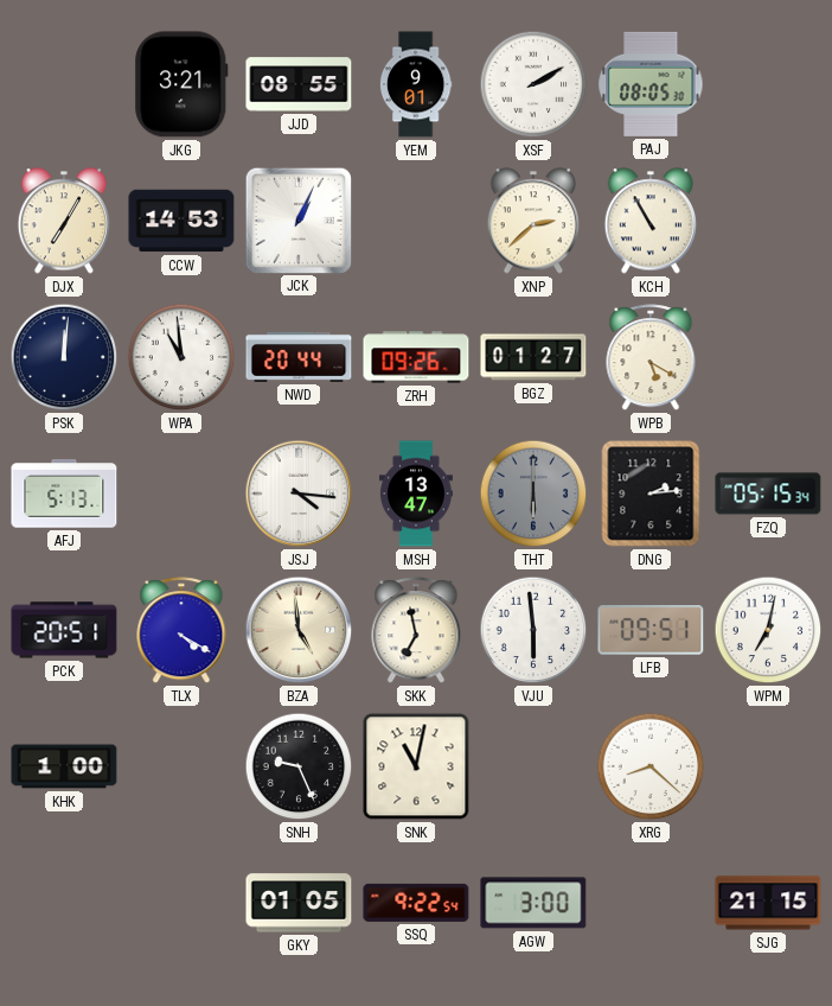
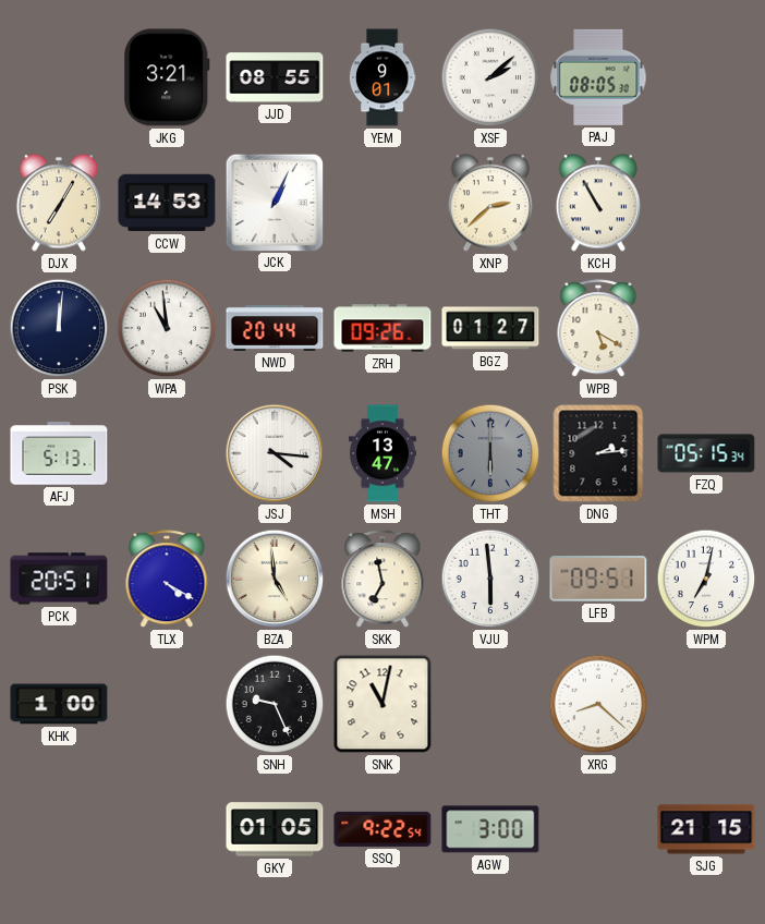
XSF: 2:10 -> 2:08
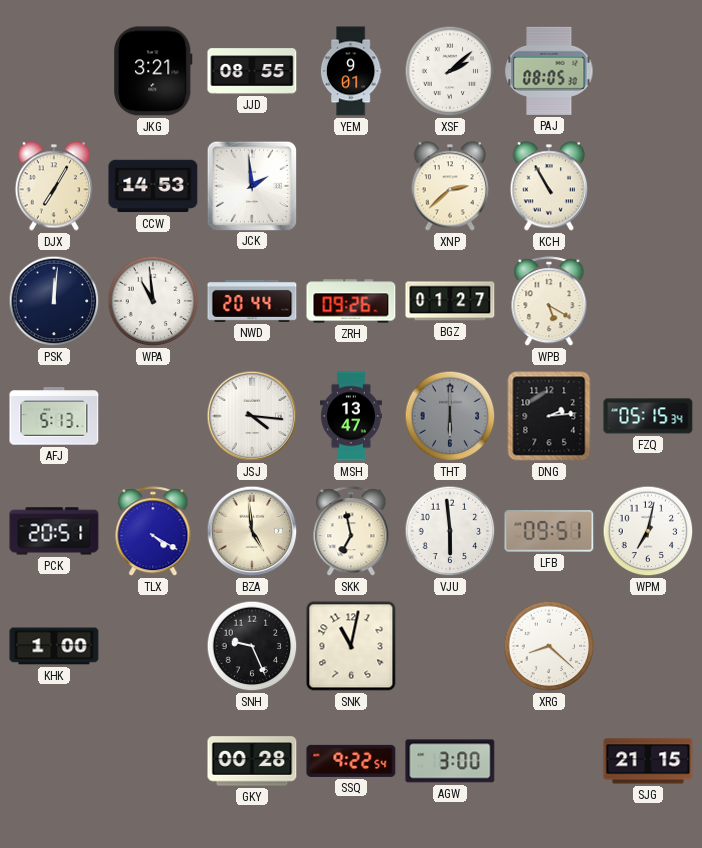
JCK: 1:04 -> 1:59
GKY: 01:05 -> 00:28
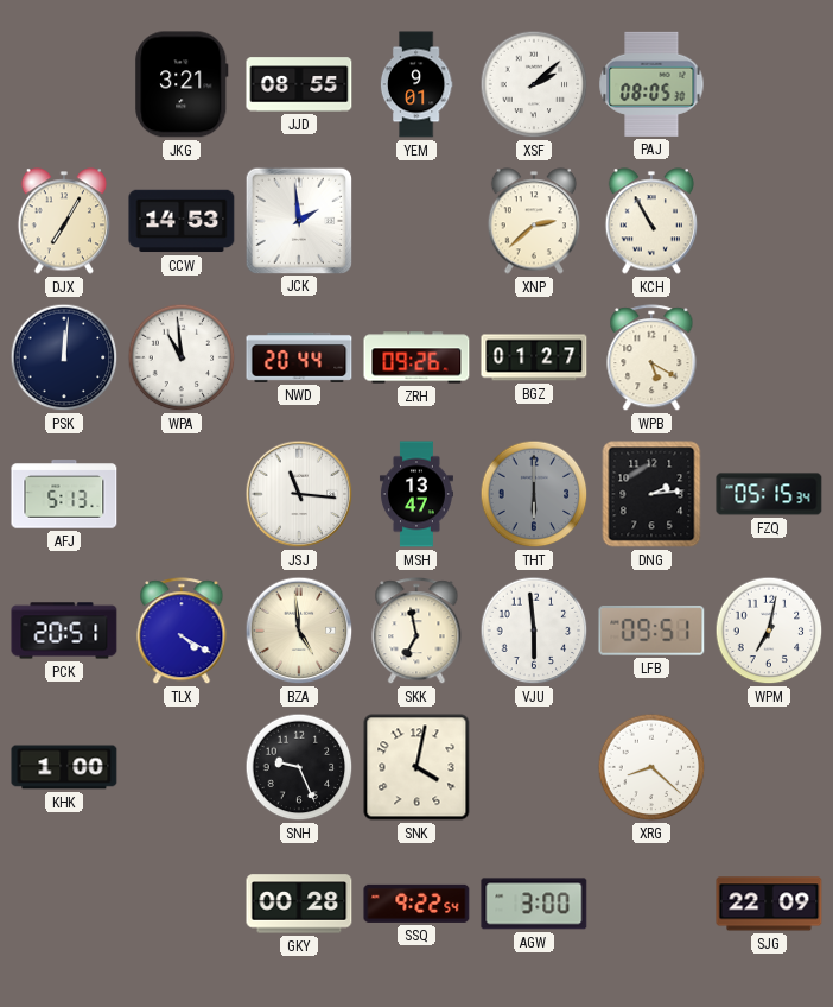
JSJ: 4:16 -> 11:16
SNK: 11:02 -> 4:02
SJG: 21:15 -> 22:09
